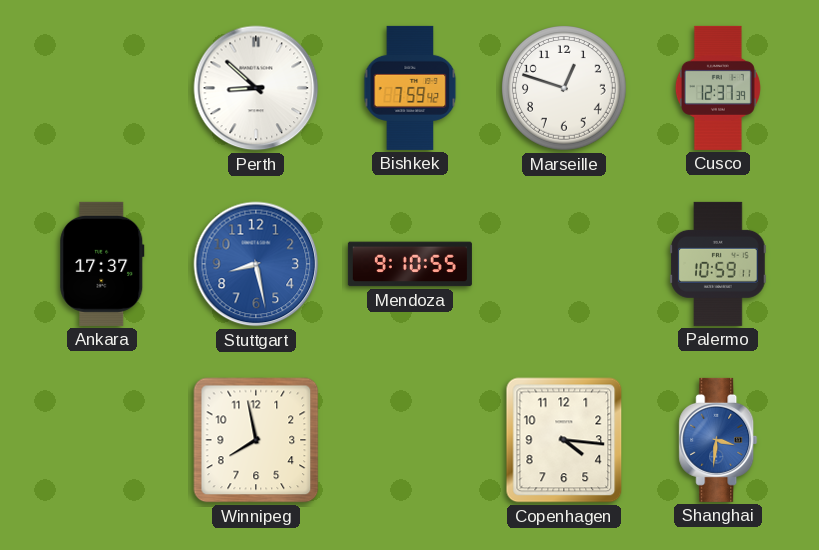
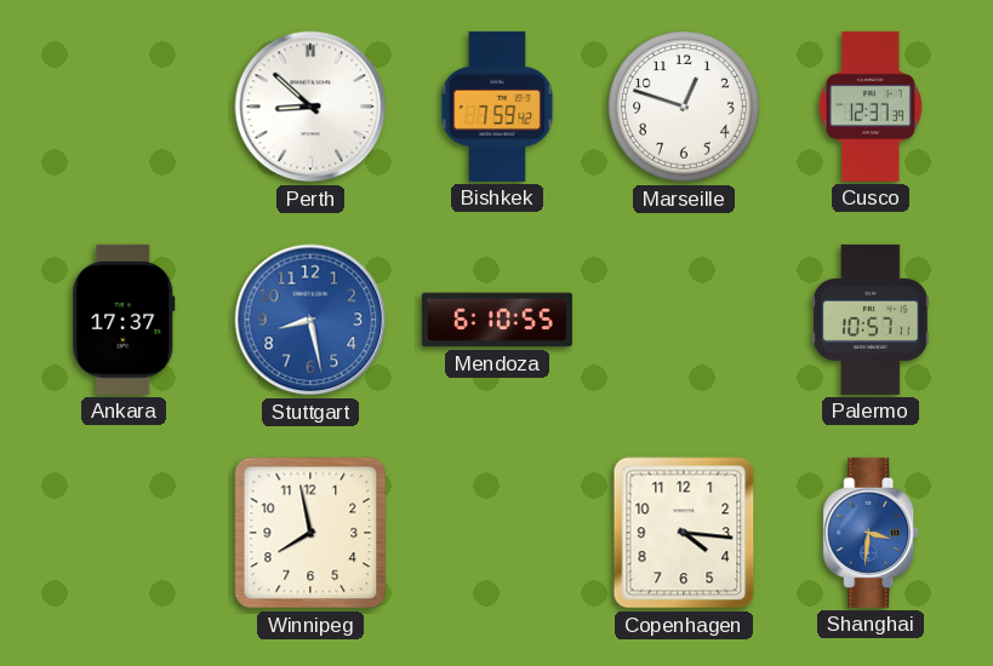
Mendoza: 9:10 -> 6:10
Palermo: 10:59 -> 10:57
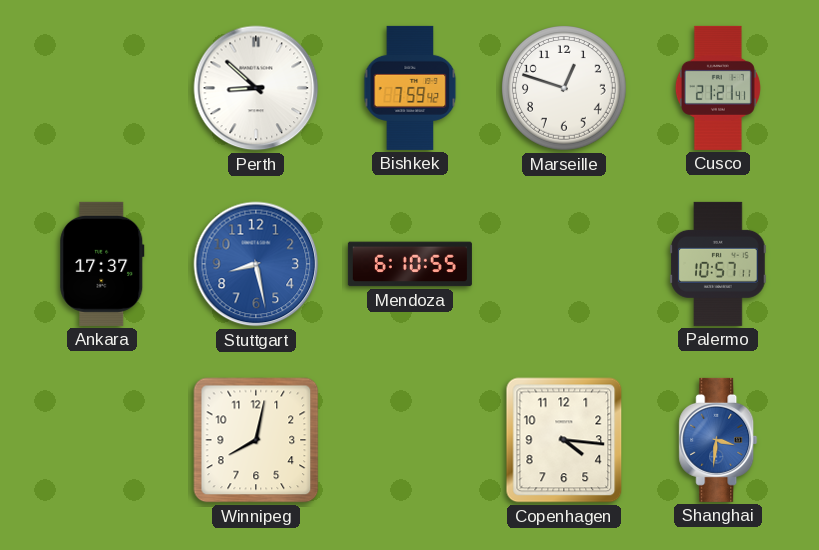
Cusco: 12:37 -> 21:21
Winnipeg: 7:58 -> 8:02
